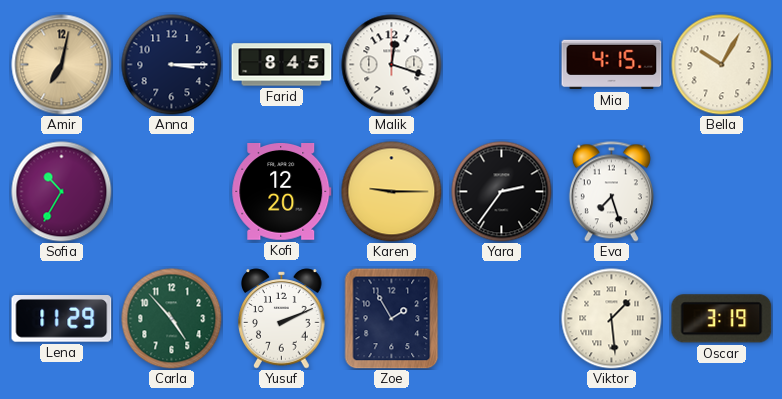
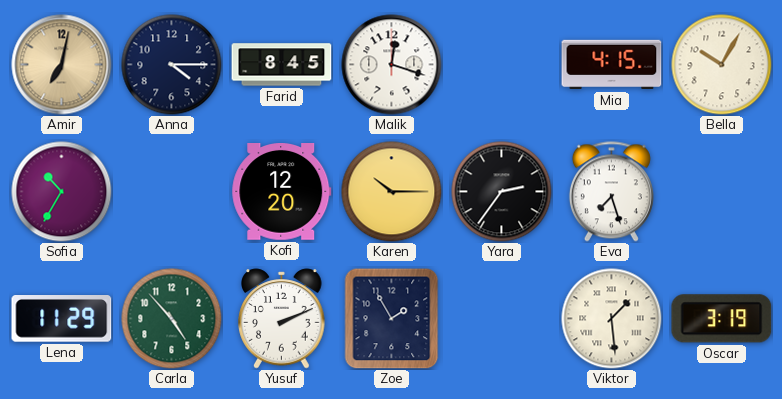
Anna: 3:15 -> 4:15
Karen: 9:15 -> 10:15
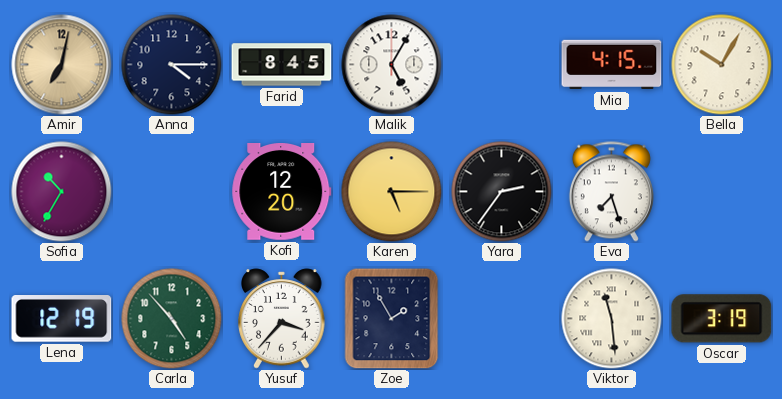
Malik: 12:18 -> 5:05
Karen: 10:15 -> 5:15
Lena: 11:29 -> 12:19
Yusuf: 2:11 -> 3:37
Viktor: 1:29 -> 11:29
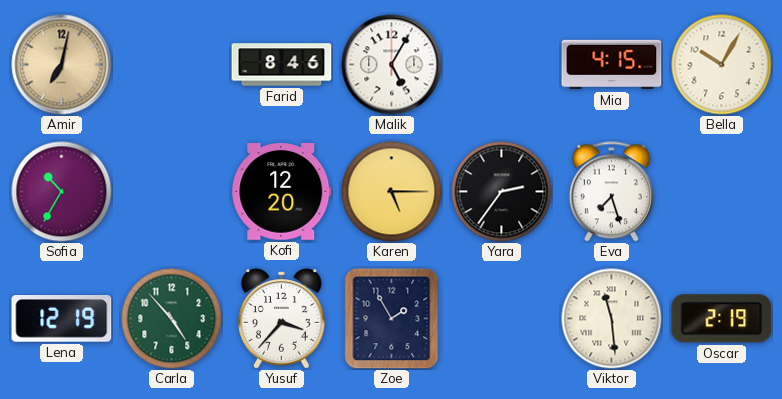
Anna: 4:15 -> none
Farid: 8:45 -> 8:46
Oscar: 3:19 -> 2:19
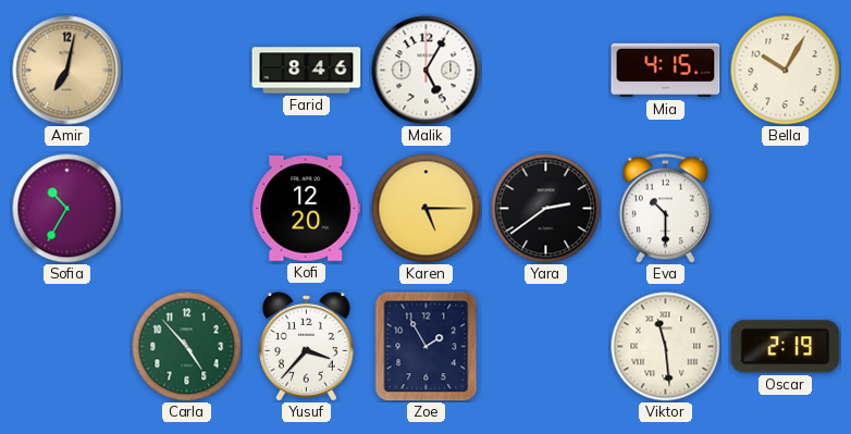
Yara: 2:36 -> 2:39
Eva: 7:27 -> 10:30
Lena: 12:19 -> none
